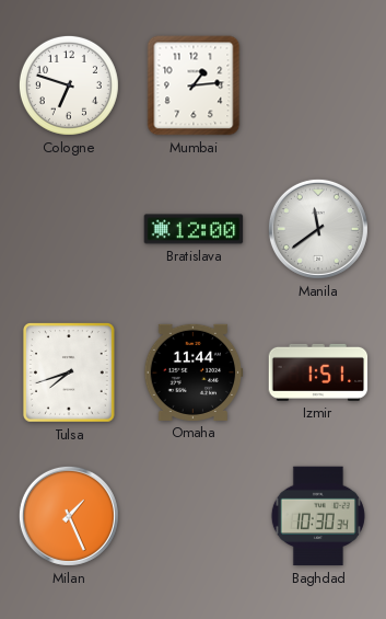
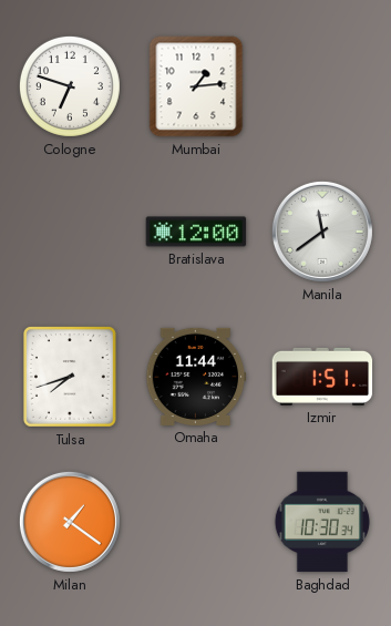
Milan: 1:26 -> 1:21
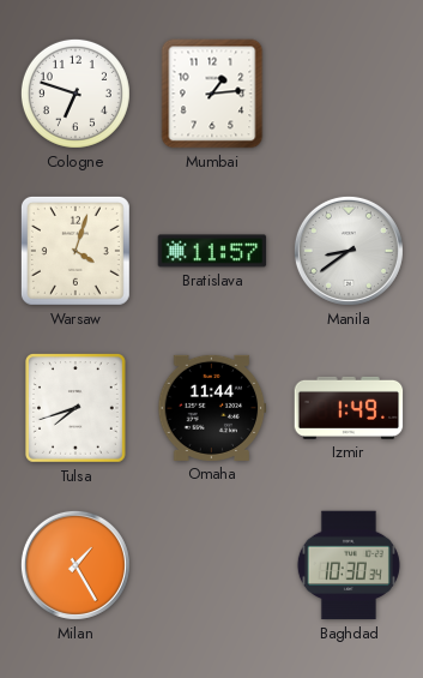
Warsaw: none -> 4:03
Bratislava: 12:00 -> 11:57
Manila: 11:39 -> 8:39
Izmir: 1:51 -> 1:49
Milan: 1:21 -> 1:25
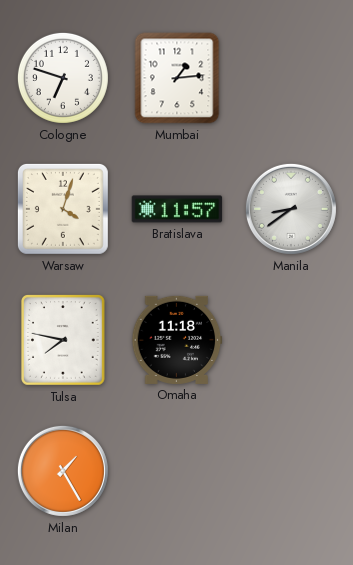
Tulsa: 7:42 -> 7:47
Omaha: 11:44 -> 11:18
Izmir: 1:49 -> none
Baghdad: 10:30 -> none
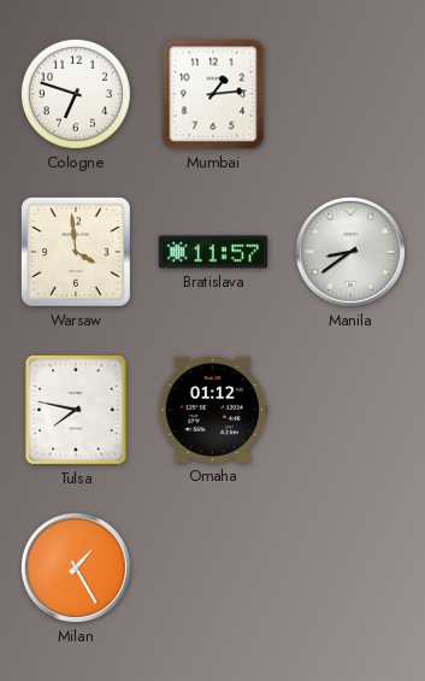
Warsaw: 4:03 -> 3:59
Omaha: 11:18 -> 01:12
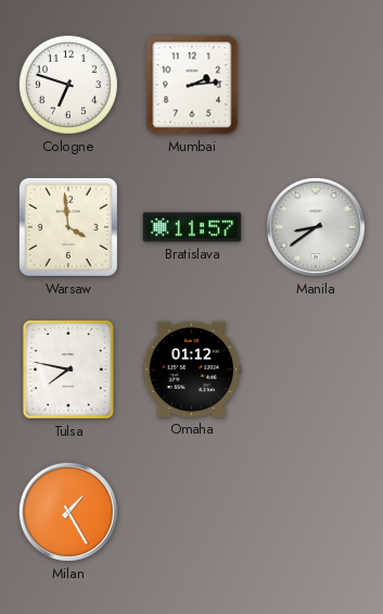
Mumbai: 1:14 -> 2:14
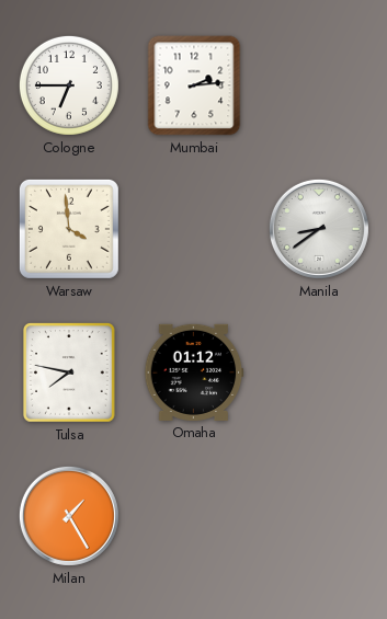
Cologne: 6:48 -> 6:45
Bratislava: 11:57 -> none
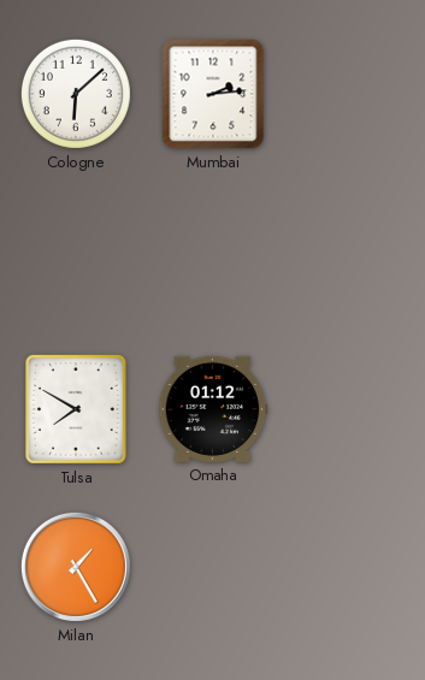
Cologne: 6:45 -> 6:08
Warsaw: 3:59 -> none
Manila: 8:39 -> none
Tulsa: 7:47 -> 7:50
